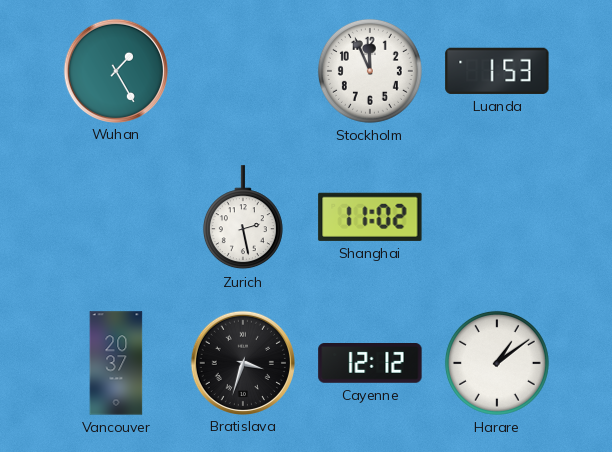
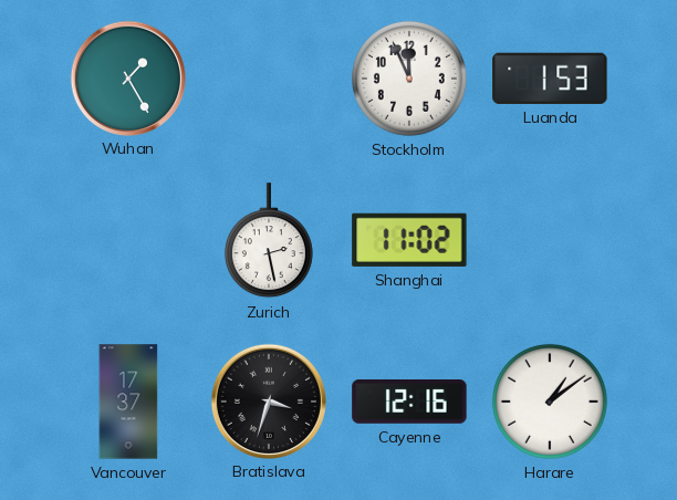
Vancouver: 20:37 -> 17:37
Cayenne: 12:12 -> 12:16
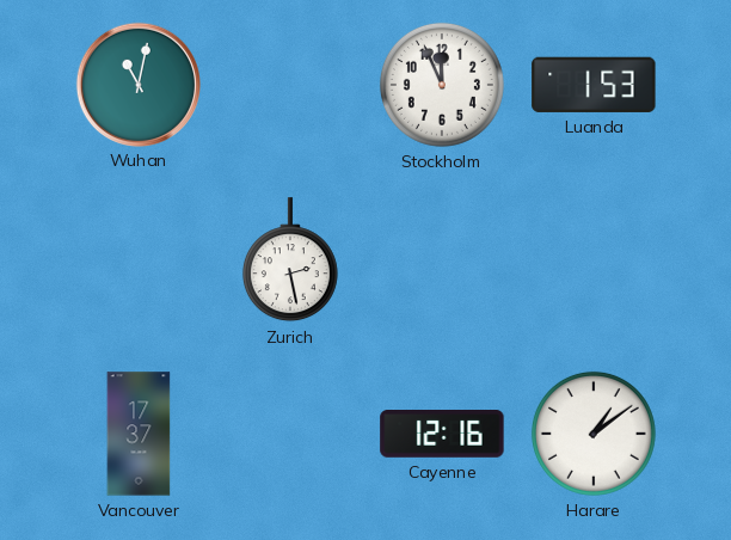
Wuhan: 1:25 -> 11:02
Shanghai: 11:02 -> none
Bratislava: 3:33 -> none
